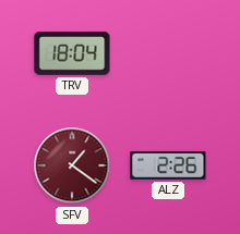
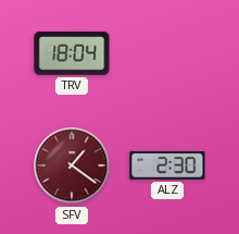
ALZ: 2:26 -> 2:30
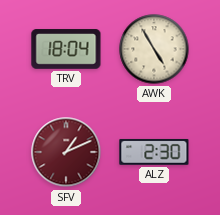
AWK: none -> 4:55
SFV: 1:21 -> 1:11
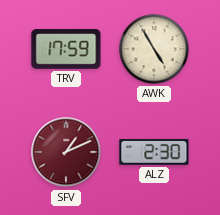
TRV: 18:04 -> 17:59
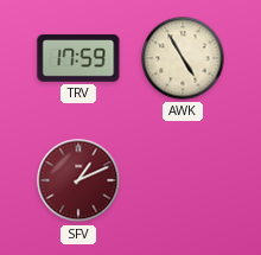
ALZ: 2:30 -> none
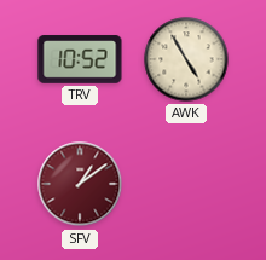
TRV: 17:59 -> 10:52
SFV: 1:11 -> 1:09
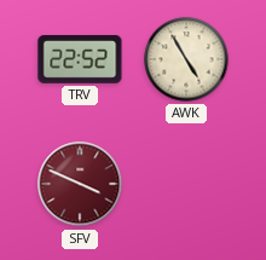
TRV: 10:52 -> 22:52
SFV: 1:09 -> 3:49
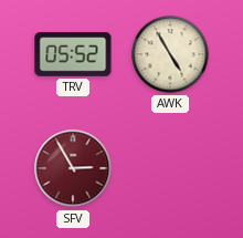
TRV: 22:52 -> 05:52
SFV: 3:49 -> 2:55
